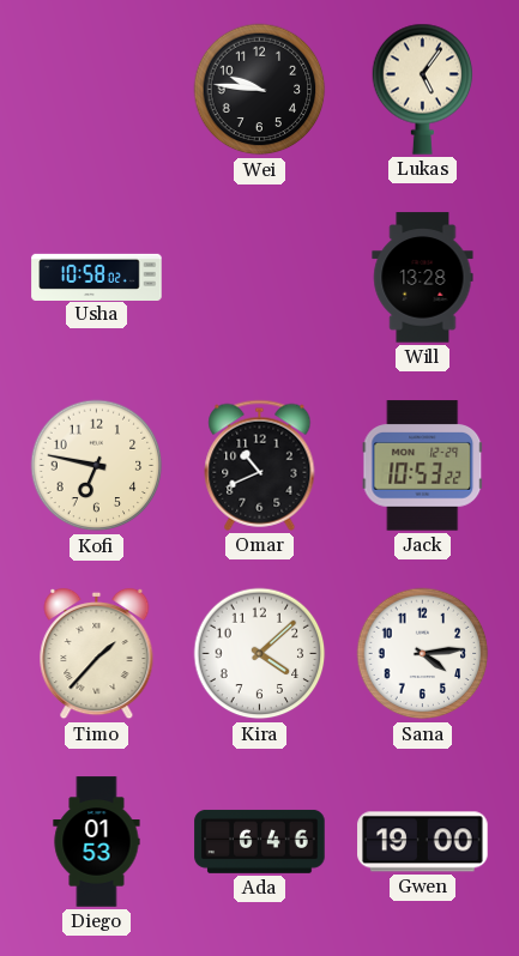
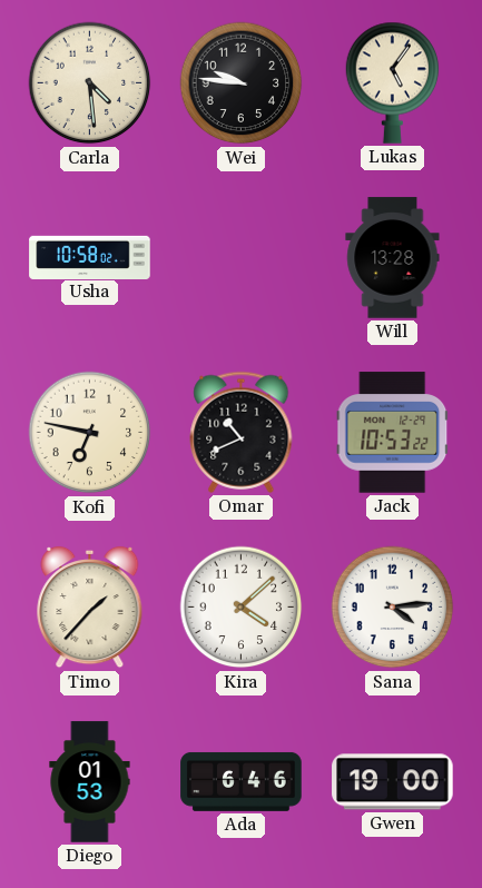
Carla: none -> 4:29
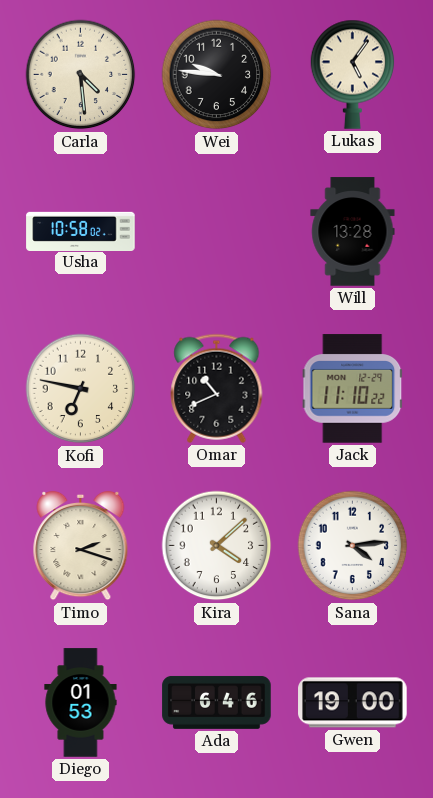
Jack: 10:53 -> 11:10
Timo: 1:37 -> 2:18
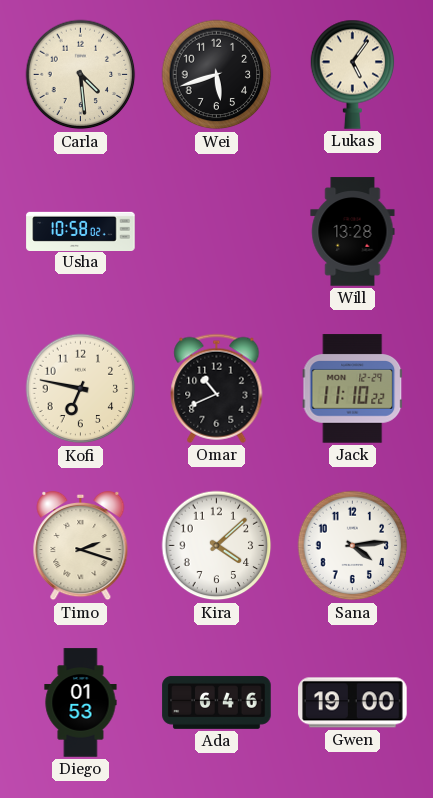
Wei: 9:46 -> 5:42
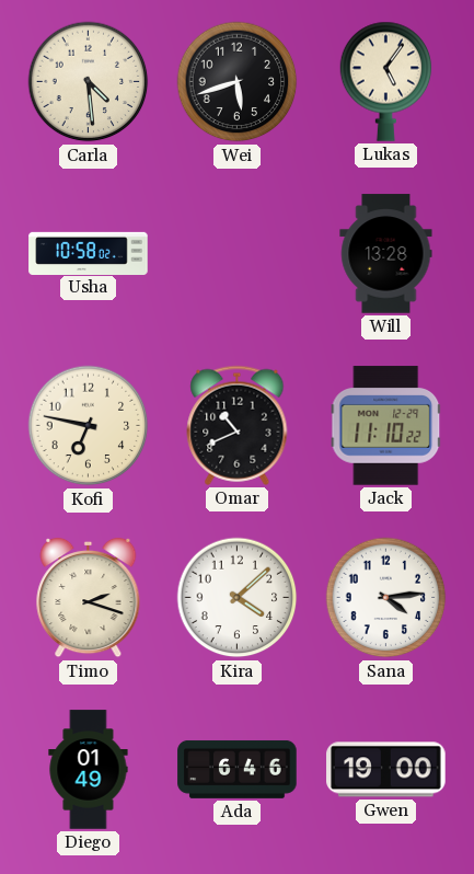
Diego: 01:53 -> 01:49
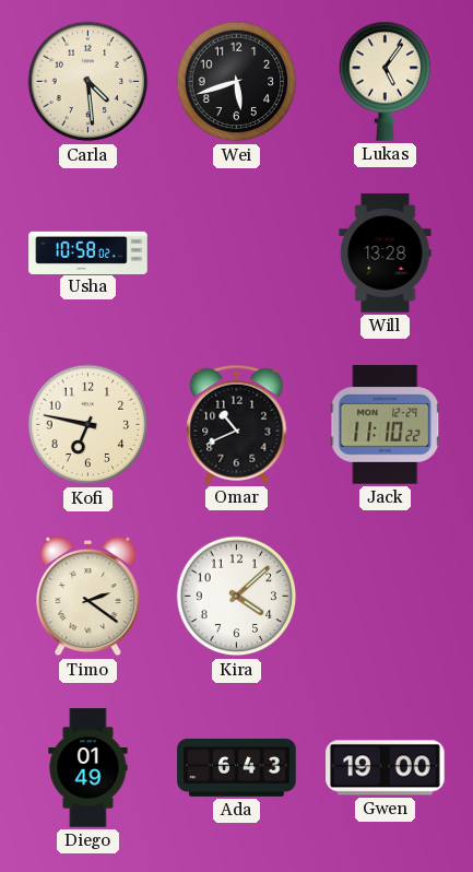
Timo: 2:18 -> 2:21
Sana: 4:14 -> none
Ada: 6:46 -> 6:43
